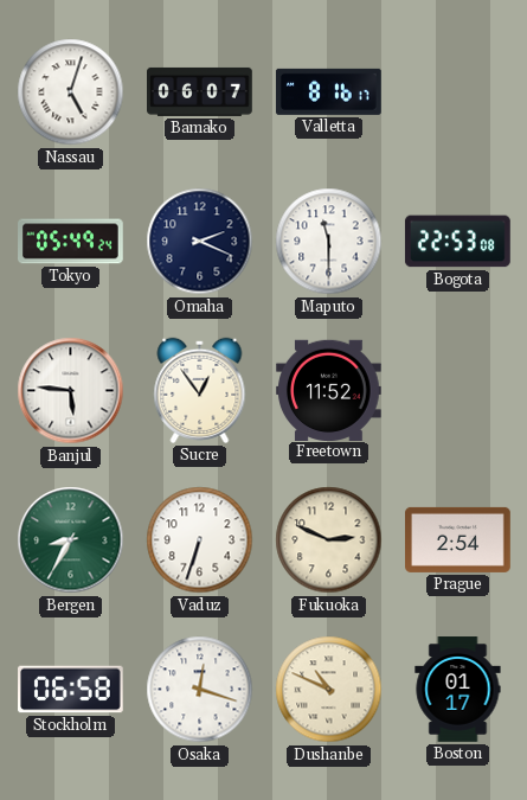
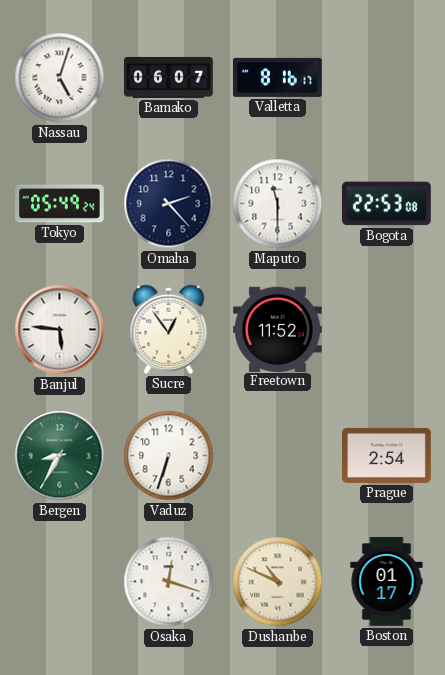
Omaha: 2:19 -> 2:23
Fukuoka: 2:49 -> none
Stockholm: 06:58 -> none
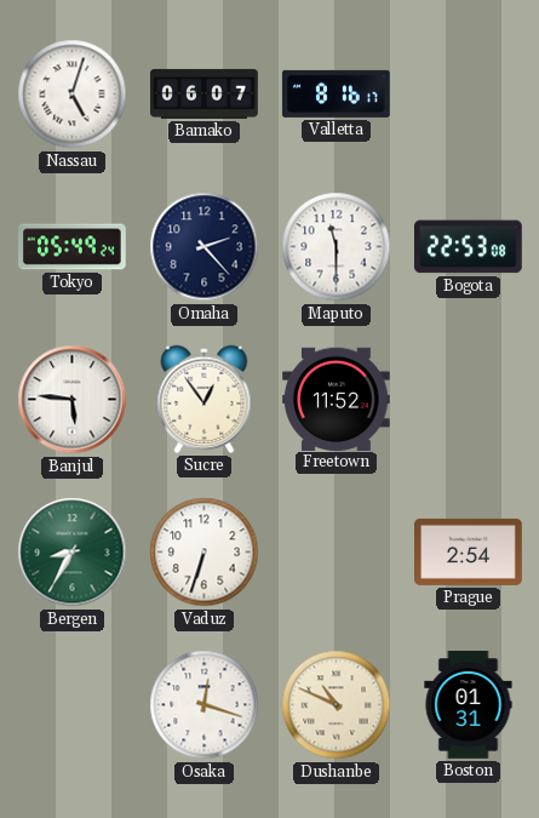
Boston: 01:17 -> 01:31
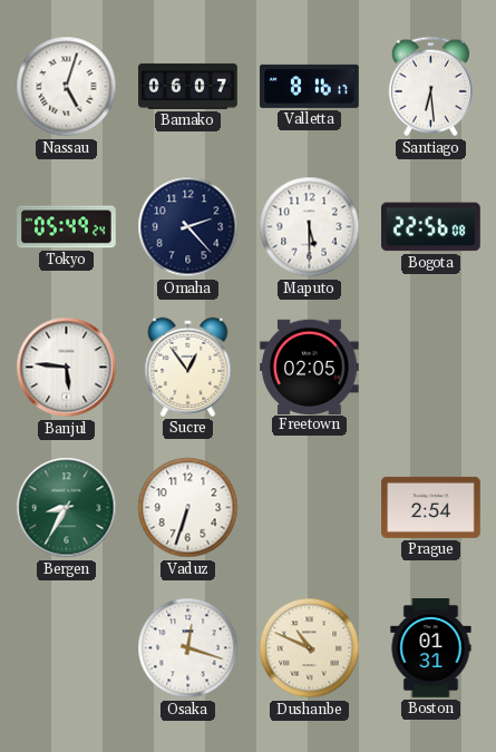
Santiago: none -> 6:29
Maputo: 11:30 -> 5:30
Bogota: 22:53 -> 22:56
Freetown: 11:52 -> 02:05
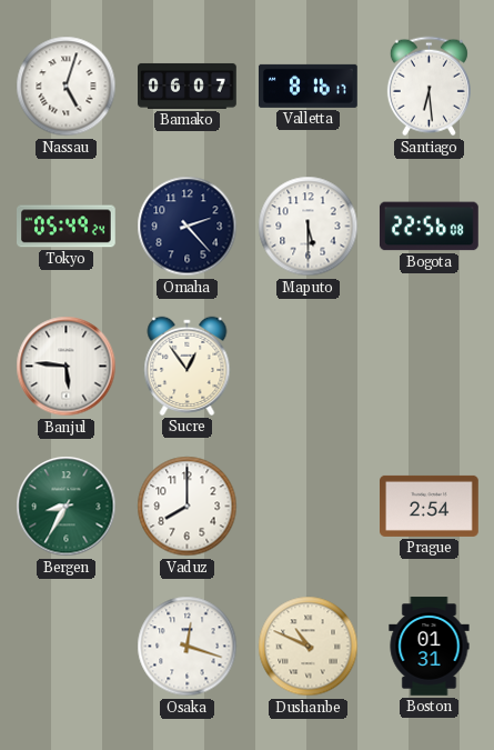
Freetown: 02:05 -> none
Vaduz: 6:33 -> 8:00
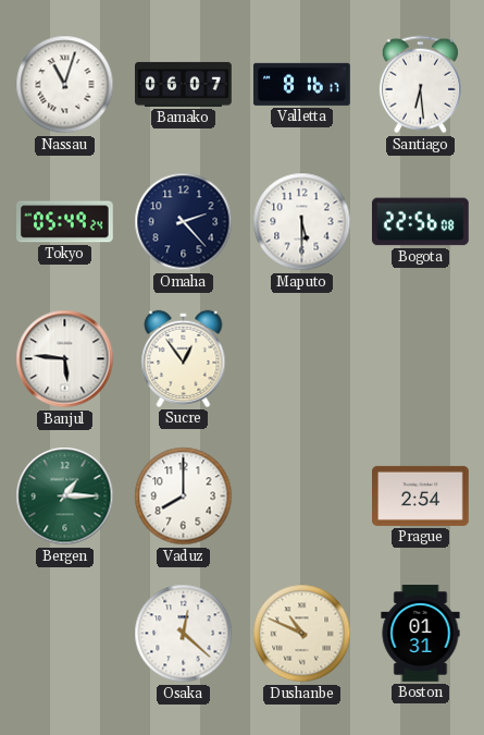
Nassau: 5:03 -> 11:03
Bergen: 8:35 -> 1:15
Osaka: 12:18 -> 12:22
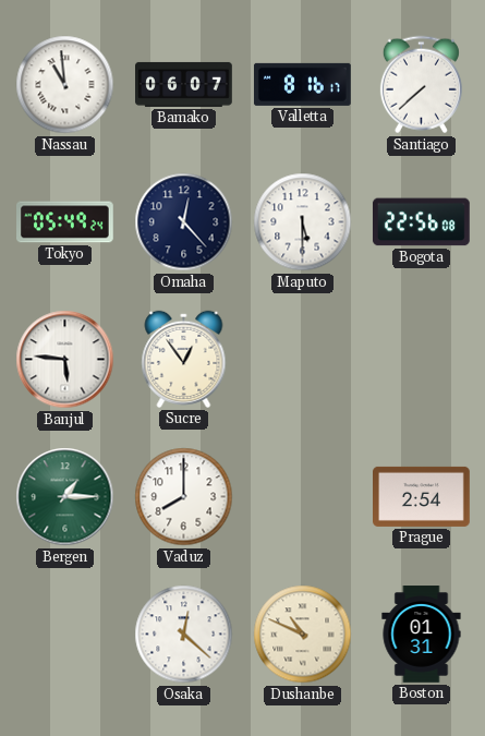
Nassau: 11:03 -> 10:59
Santiago: 6:29 -> 7:38
Omaha: 2:23 -> 12:23
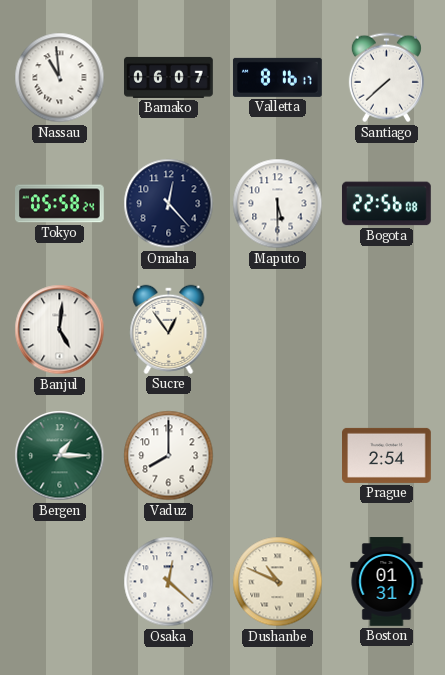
Tokyo: 05:49 -> 05:58
Banjul: 5:46 -> 5:01
